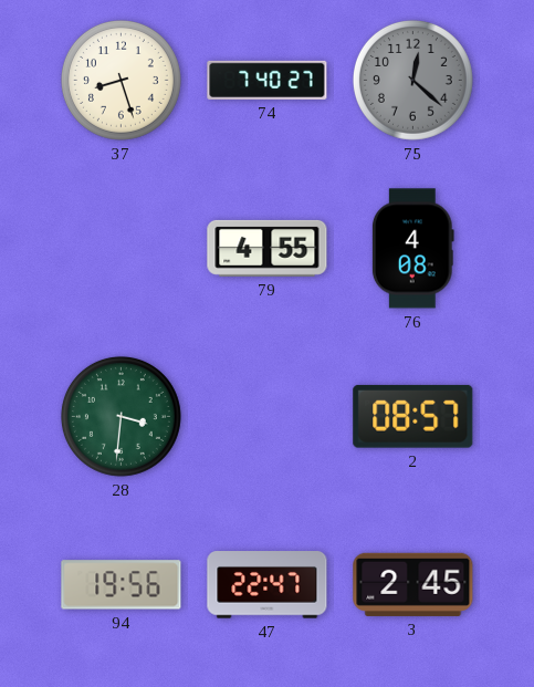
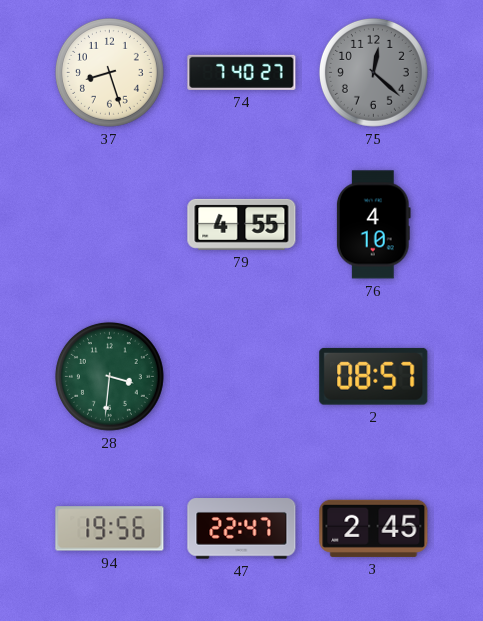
76: 4:08 -> 4:10
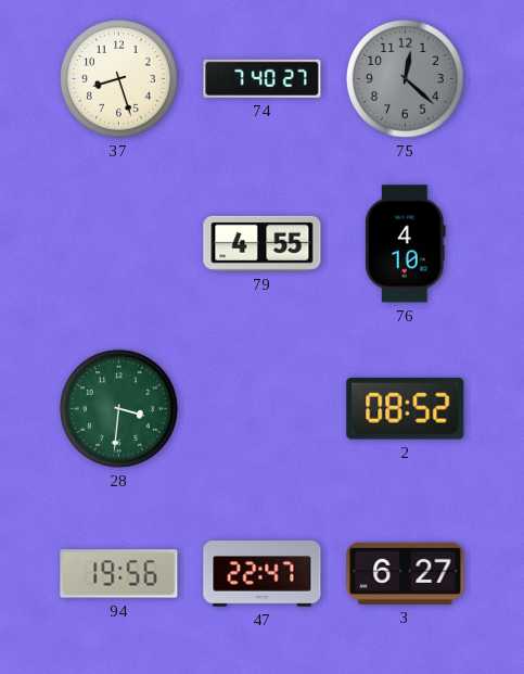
2: 08:57 -> 08:52
3: 2:45 -> 6:27
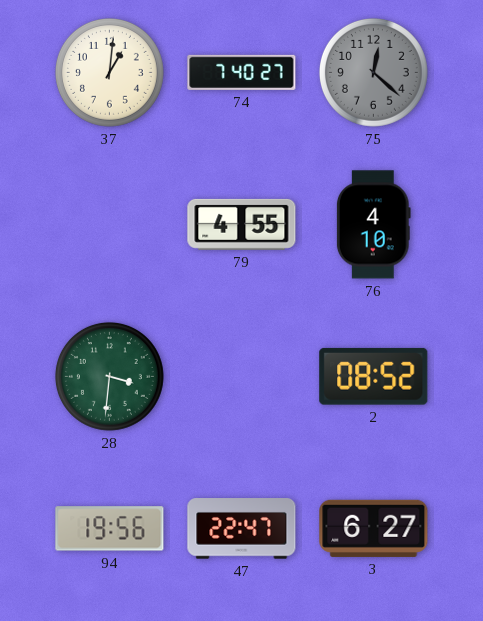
37: 8:27 -> 1:01
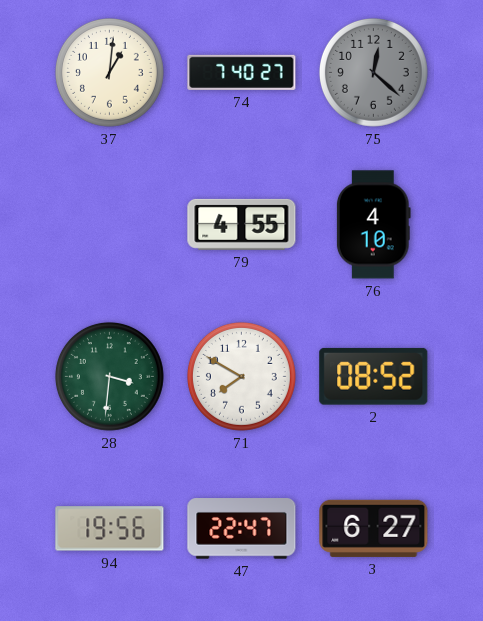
71: none -> 7:50
